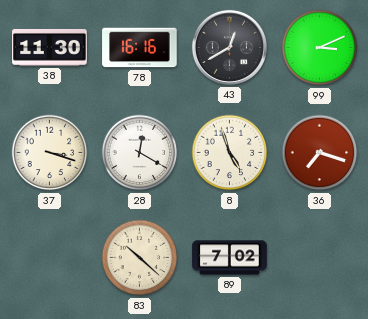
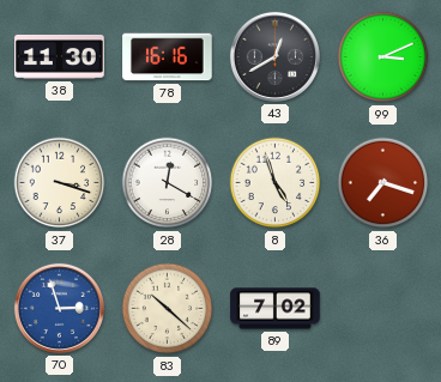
70: none -> 2:57
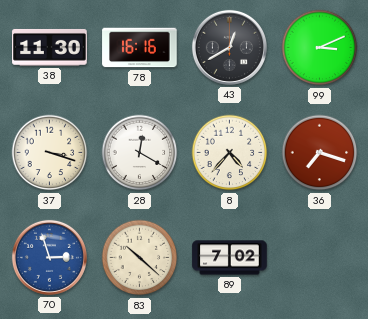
8: 4:57 -> 4:37
